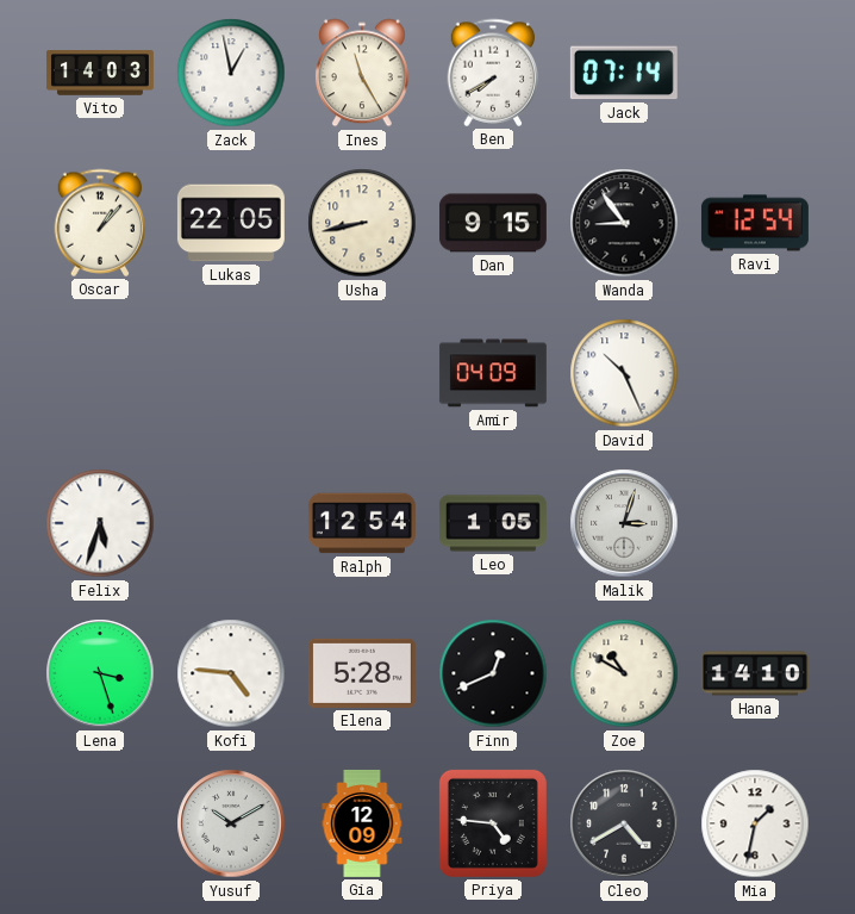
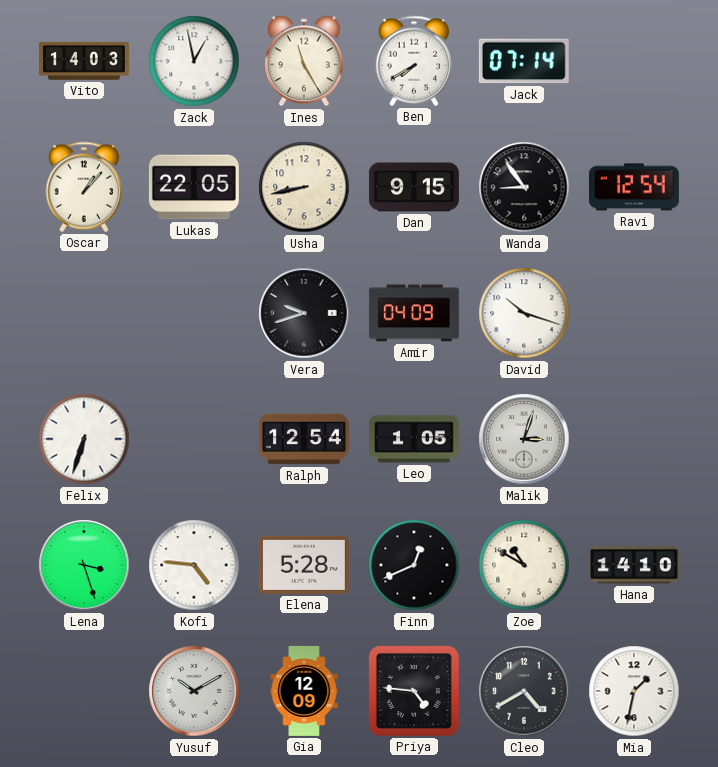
Vera: none -> 9:42
David: 10:26 -> 10:18
Felix: 5:33 -> 6:33
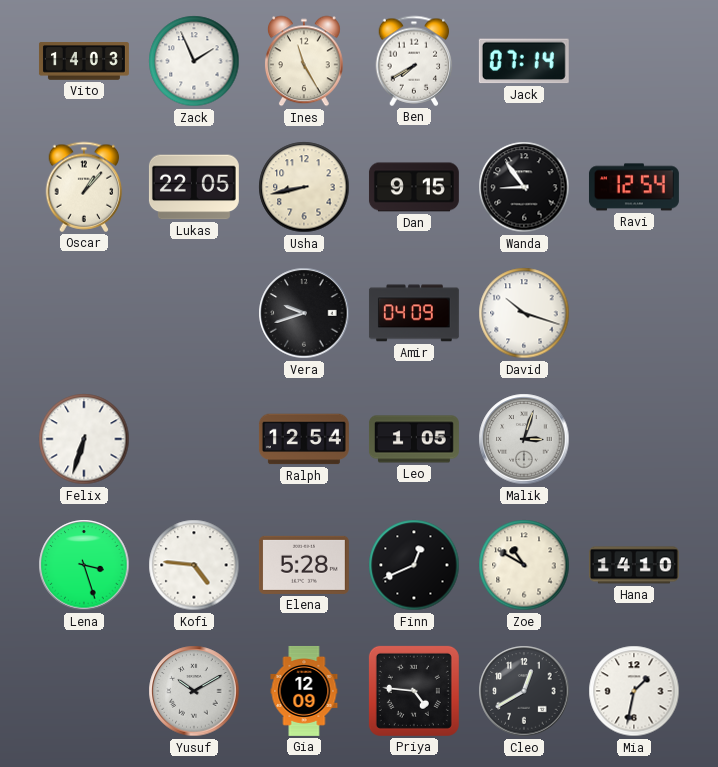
Zack: 12:58 -> 1:56
Cleo: 4:40 -> 12:40
